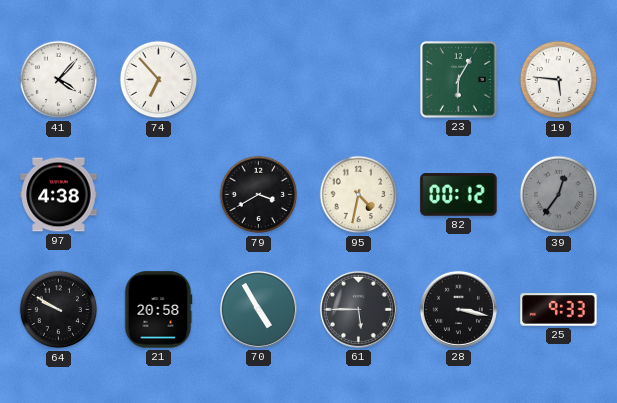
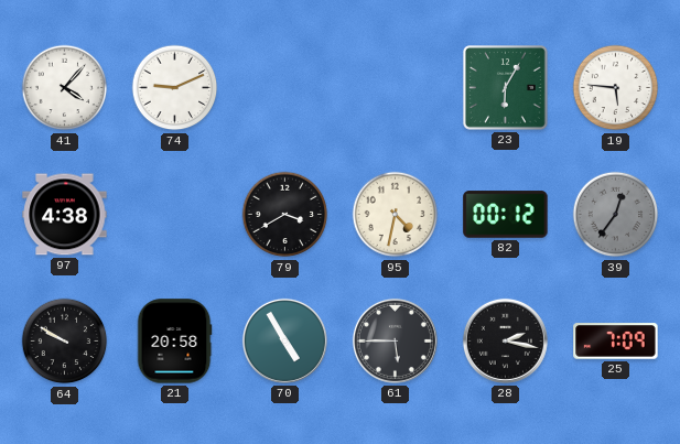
74: 6:53 -> 9:11
28: 3:17 -> 2:17
25: 9:33 -> 7:09
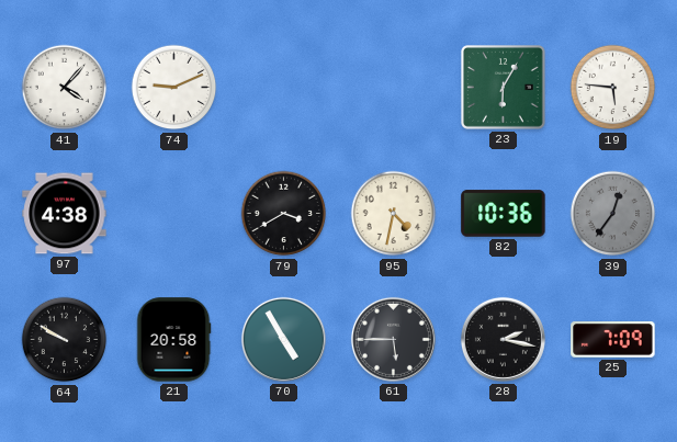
82: 00:12 -> 10:36
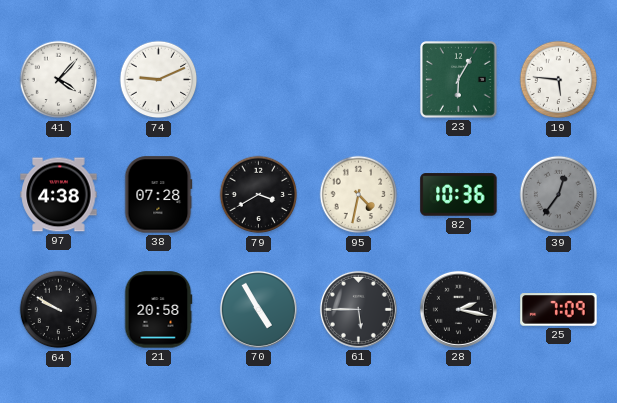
38: none -> 07:28
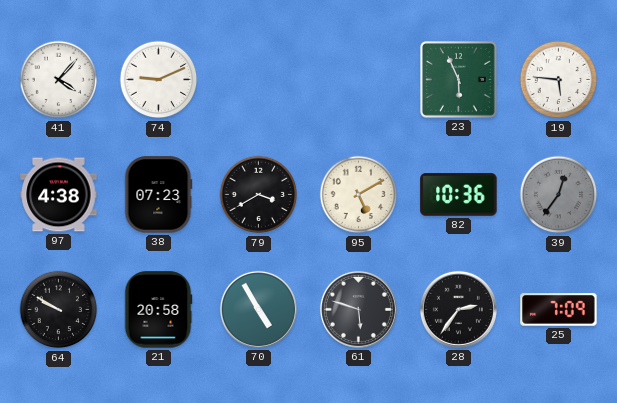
23: 6:05 -> 5:56
38: 07:28 -> 07:23
95: 4:32 -> 5:10
61: 5:45 -> 5:48
28: 2:17 -> 2:36
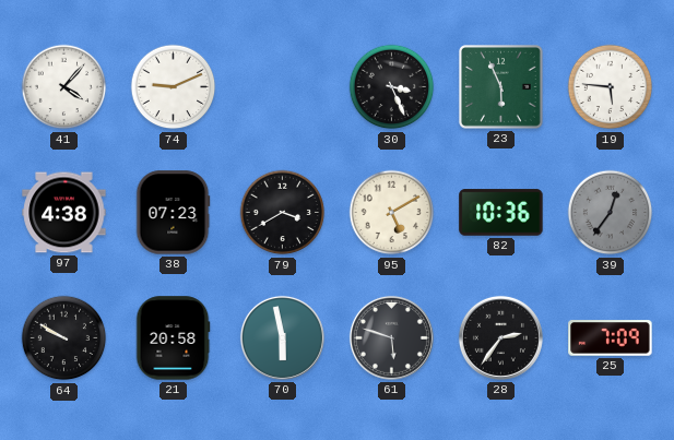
30: none -> 3:26
70: 4:55 -> 5:58
